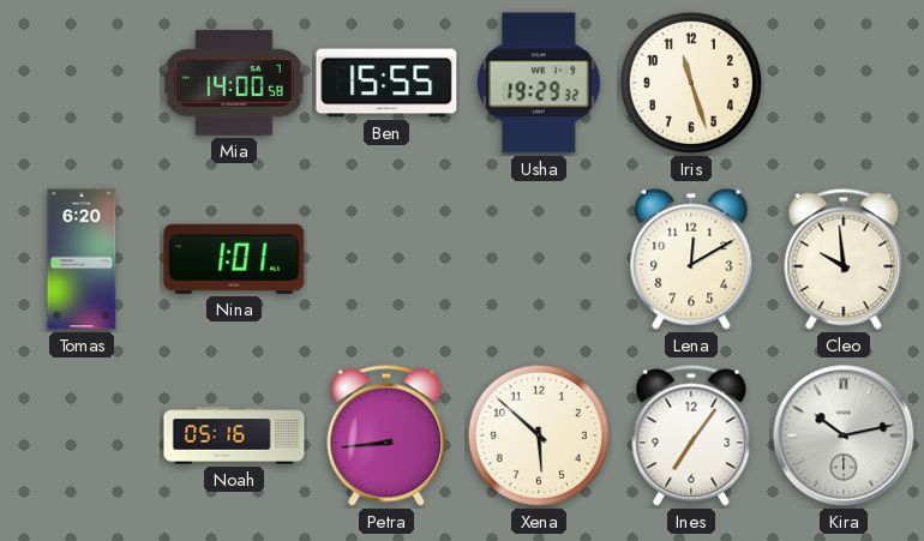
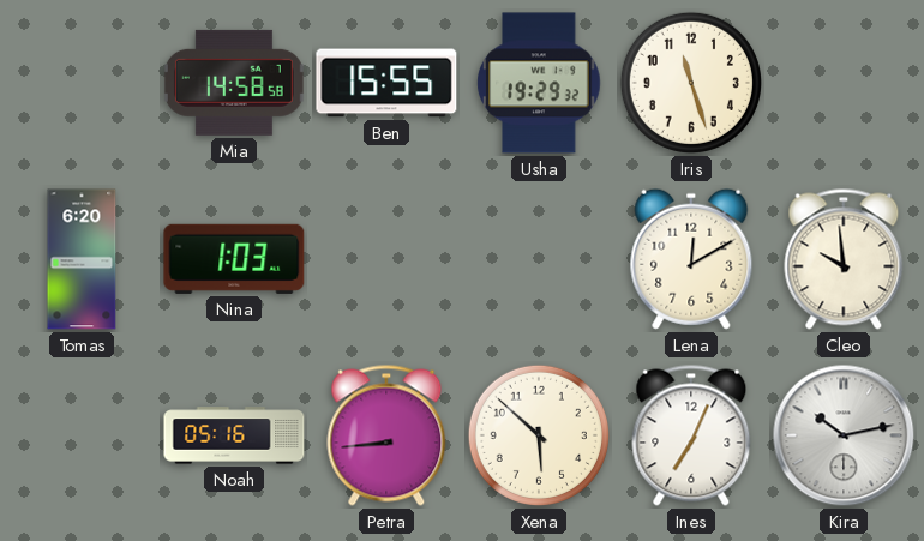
Mia: 14:00 -> 14:58
Nina: 1:01 -> 1:03
Ines: 7:06 -> 7:04
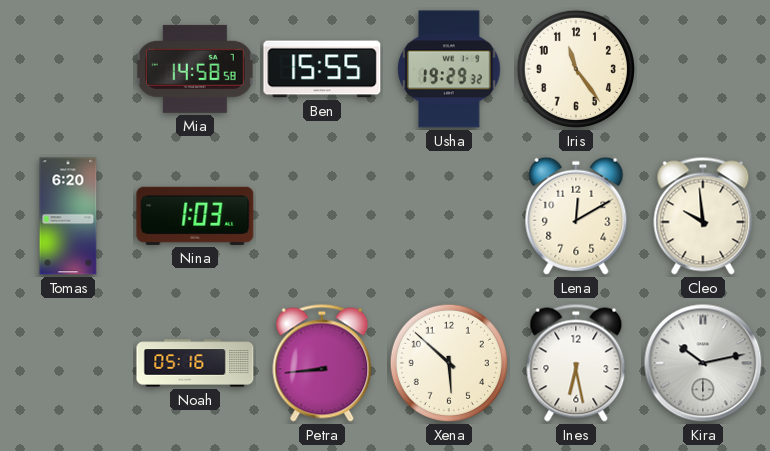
Iris: 11:27 -> 11:24
Ines: 7:04 -> 6:28
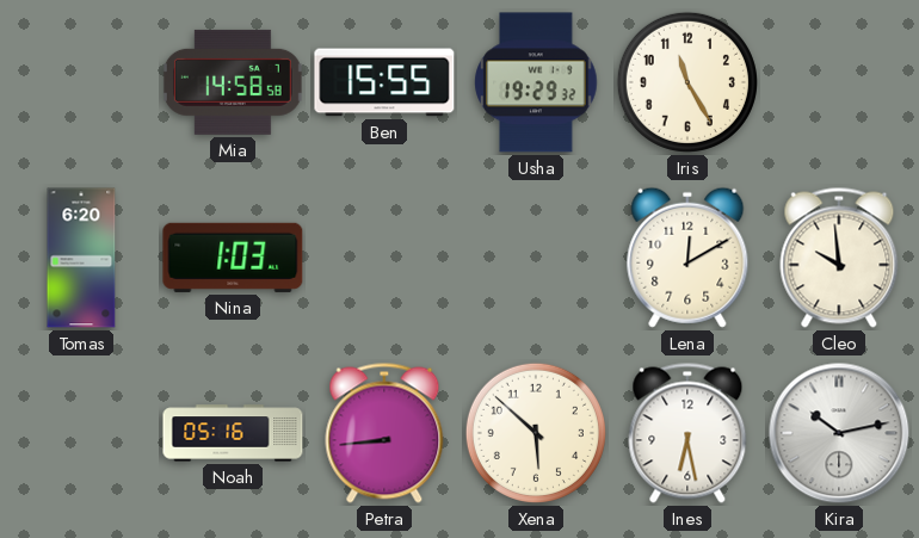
Iris: 11:24 -> 11:25
